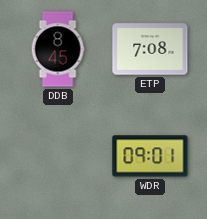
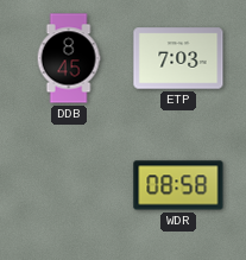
ETP: 7:08 -> 7:03
WDR: 09:01 -> 08:58
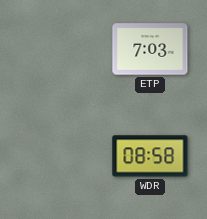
DDB: 8:45 -> none
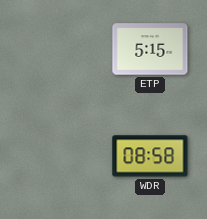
ETP: 7:03 -> 5:15
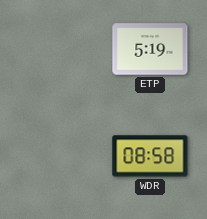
ETP: 5:15 -> 5:19
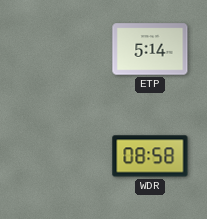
ETP: 5:19 -> 5:14
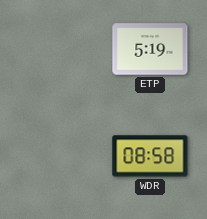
ETP: 5:14 -> 5:19
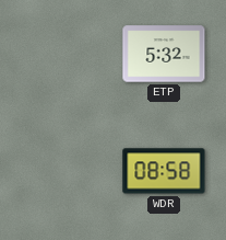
ETP: 5:19 -> 5:32
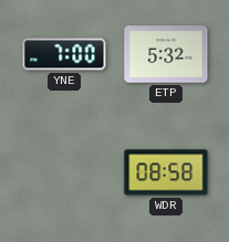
YNE: none -> 7:00
